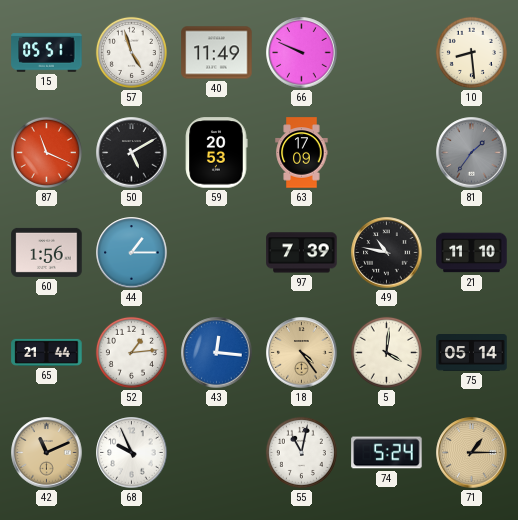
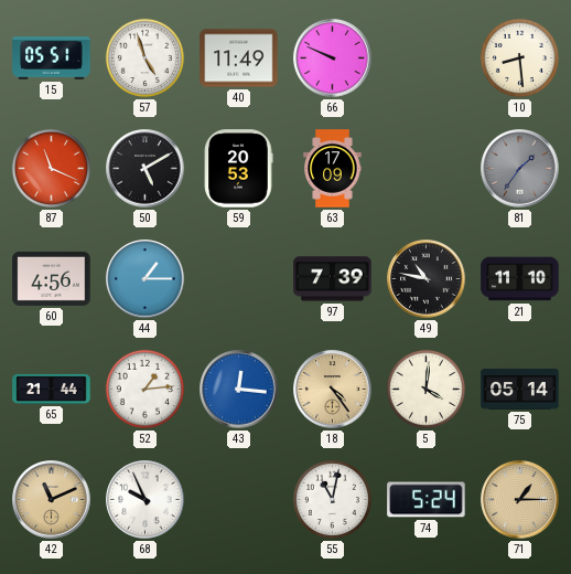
60: 1:56 -> 4:56
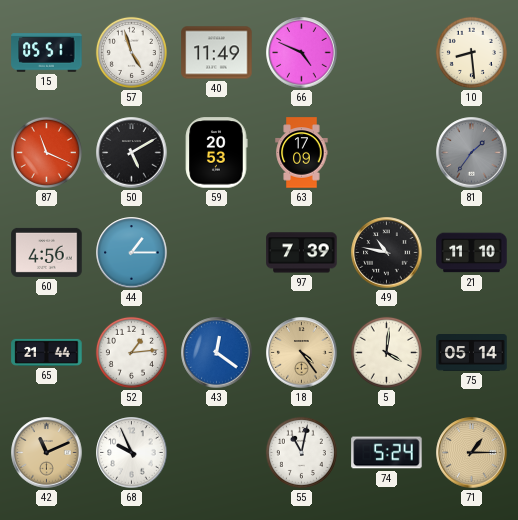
66: 9:49 -> 4:49
43: 12:16 -> 12:21
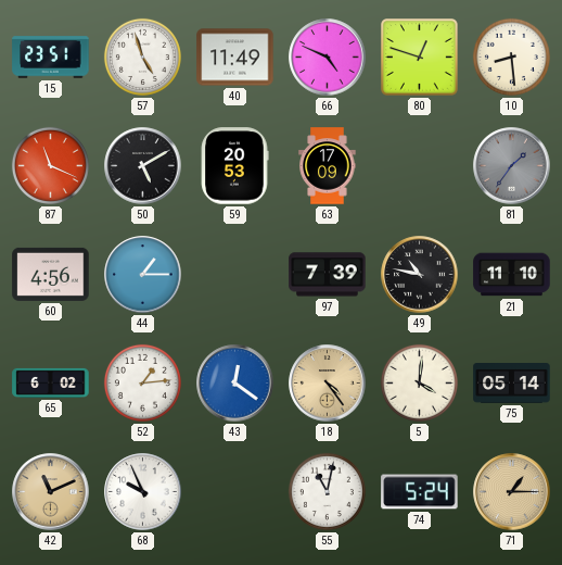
15: 05:51 -> 23:51
80: none -> 12:48
65: 21:44 -> 6:02
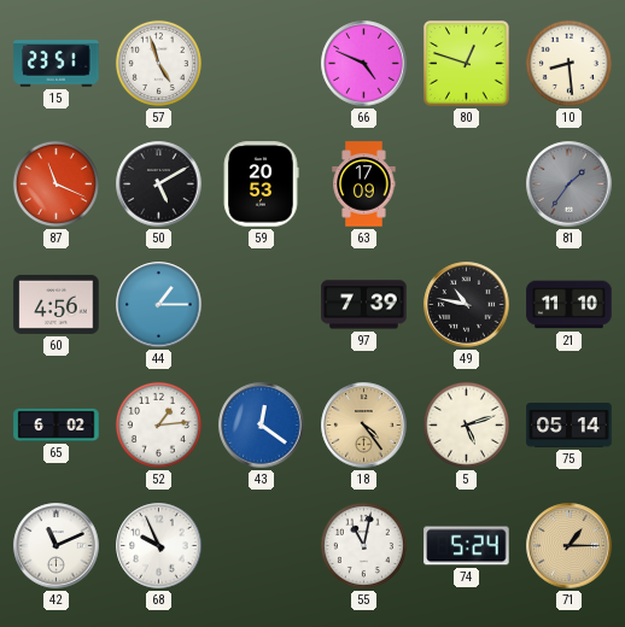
40: 11:49 -> none
5: 4:01 -> 5:12
42 dial: champagne -> white
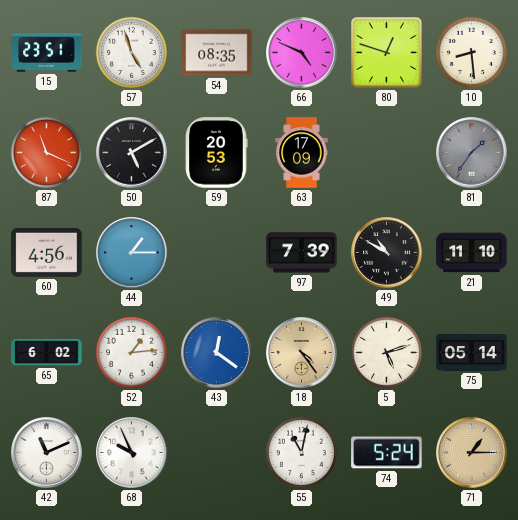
54: none -> 08:35
49: 10:47 -> 10:50
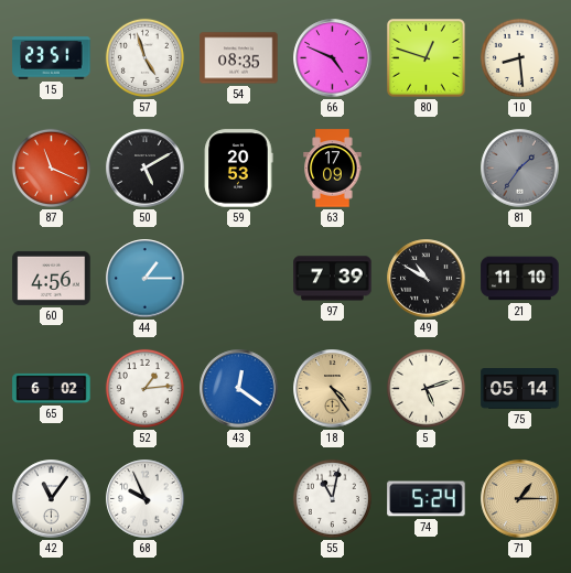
42: 11:11 -> 11:06
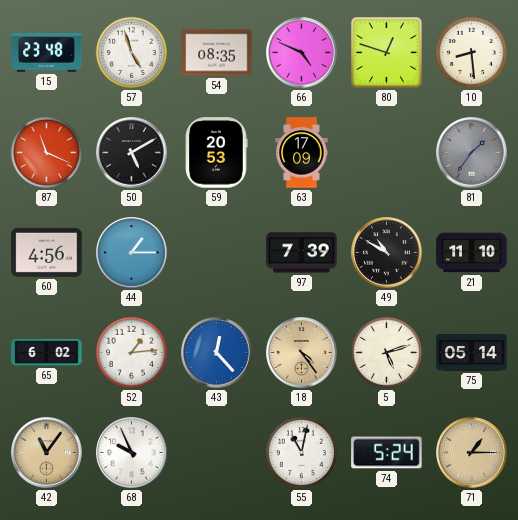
15: 23:51 -> 23:48
43: 12:21 -> 12:23
42 dial: white -> champagne
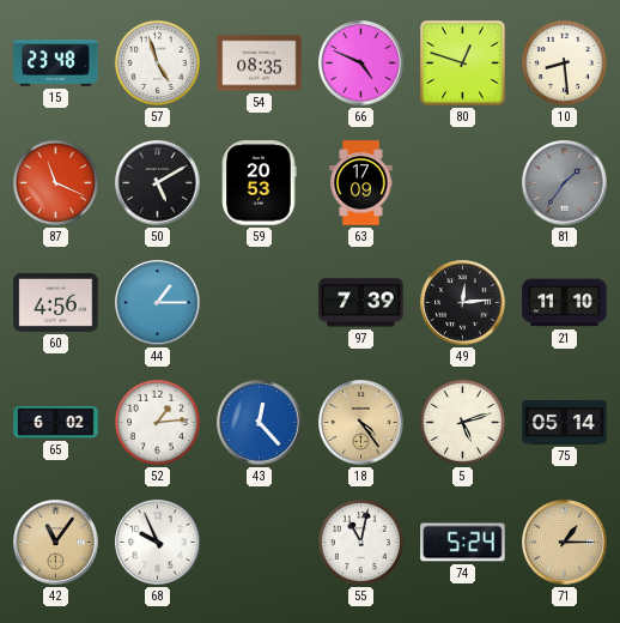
49: 10:50 -> 12:14
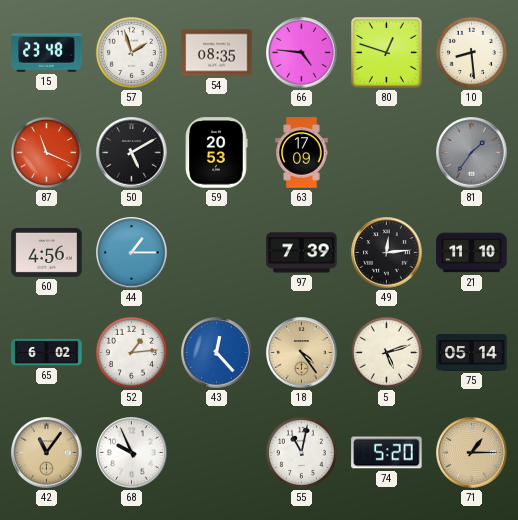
57: 4:57 -> 1:57
66: 4:49 -> 4:46
74: 5:24 -> 5:20
